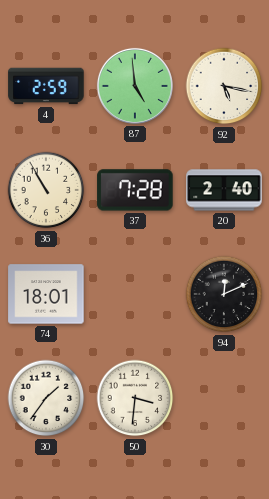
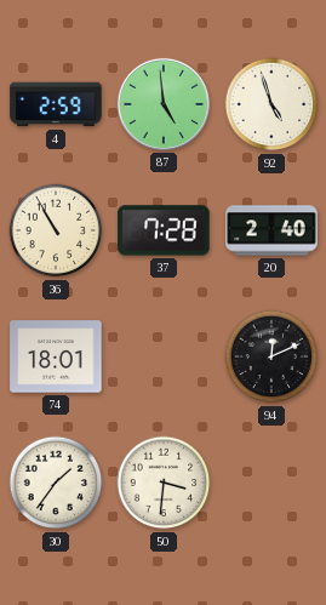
92: 5:17 -> 4:57
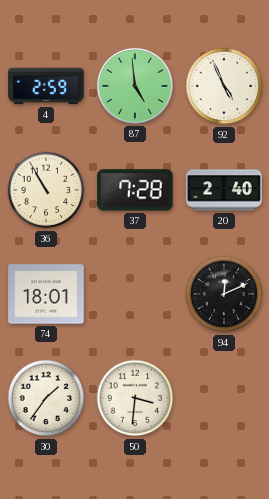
92: 4:57 -> 4:56
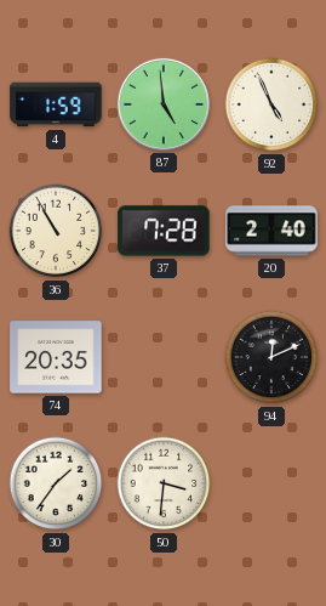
4: 2:59 -> 1:59
74: 18:01 -> 20:35
